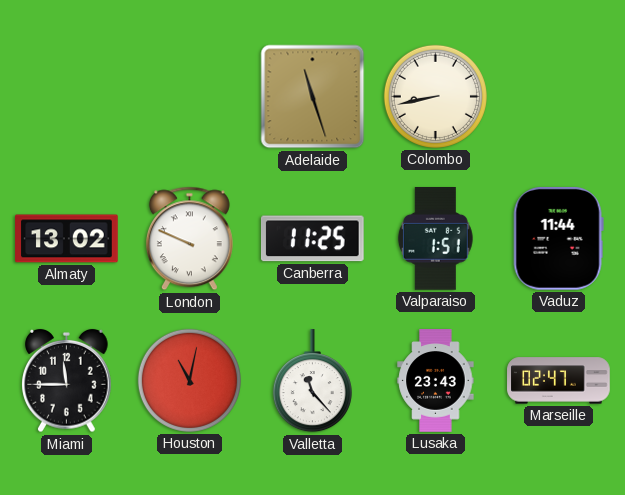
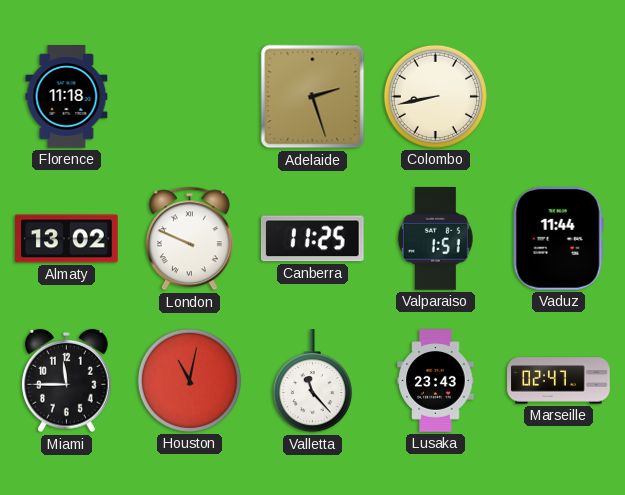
Florence: none -> 11:18
Adelaide: 11:27 -> 2:27
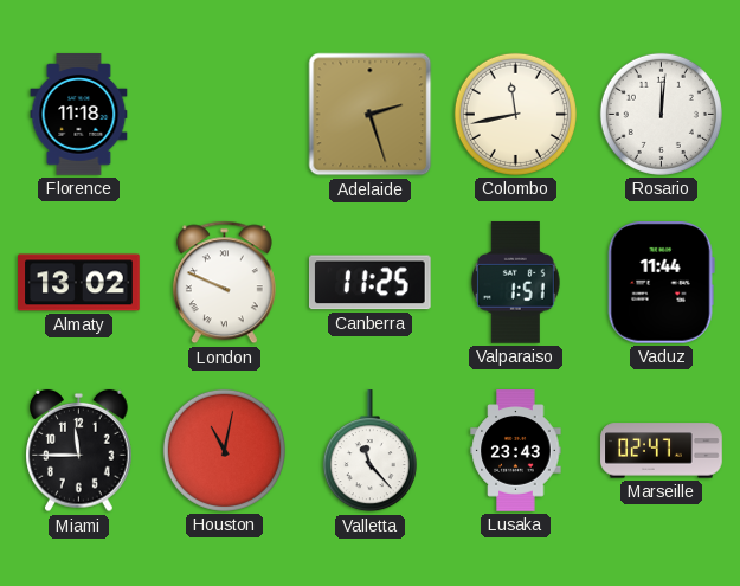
Colombo: 8:43 -> 11:43
Rosario: none -> 12:01
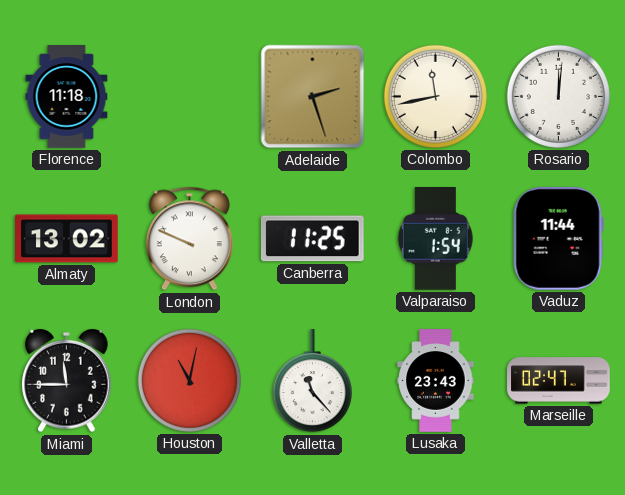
Valparaiso: 1:51 -> 1:54
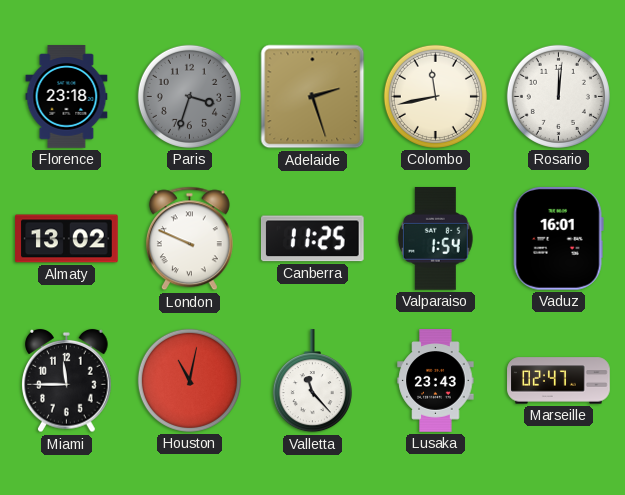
Florence: 11:18 -> 23:18
Paris: none -> 3:33
Vaduz: 11:44 -> 16:01
